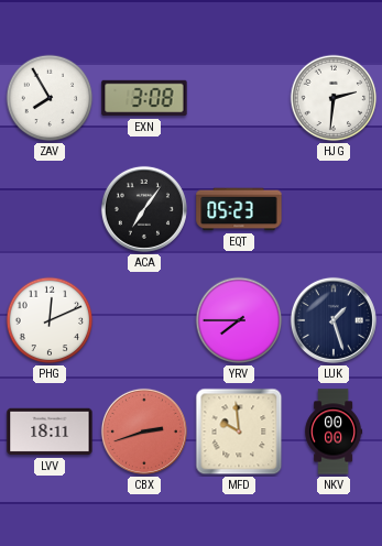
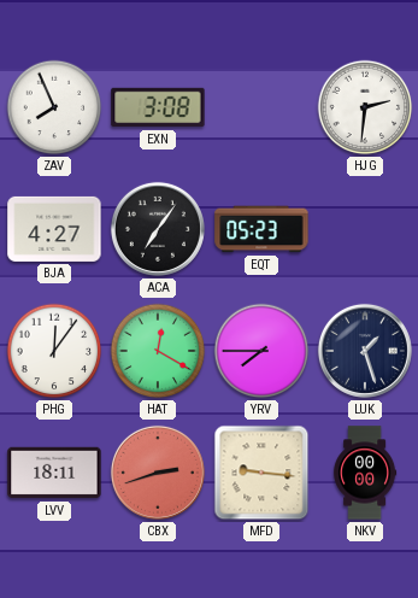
ZAV: 7:55 -> 7:56
BJA: none -> 4:27
PHG: 12:11 -> 12:06
HAT: none -> 12:20
MFD: 9:59 -> 9:16
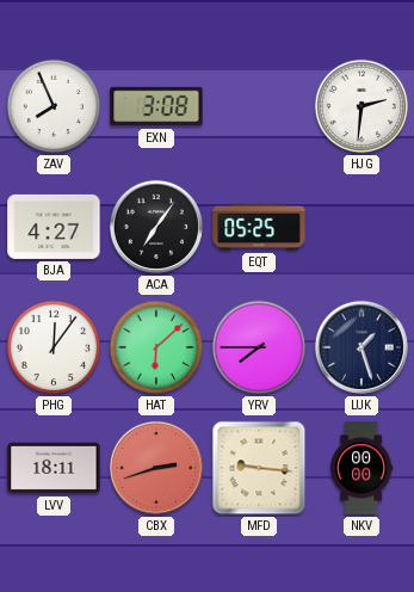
EQT: 05:23 -> 05:25
HAT: 12:20 -> 6:08
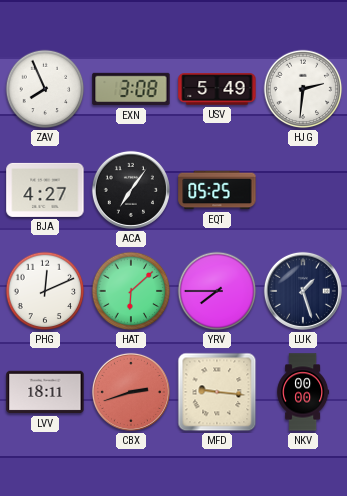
USV: none -> 5:49
PHG: 12:06 -> 12:11
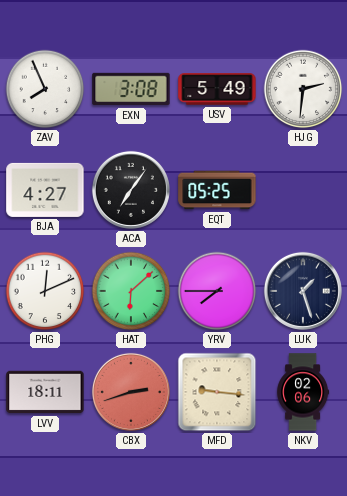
NKV: 00:00 -> 02:06
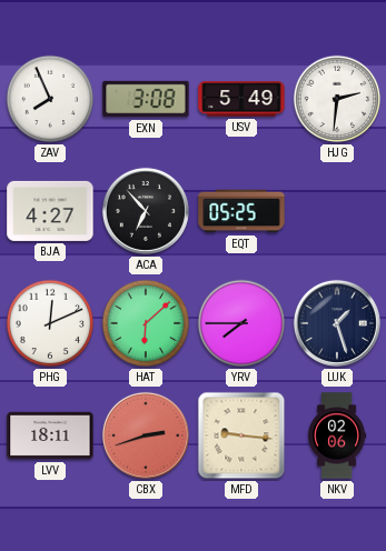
ACA: 7:06 -> 6:53
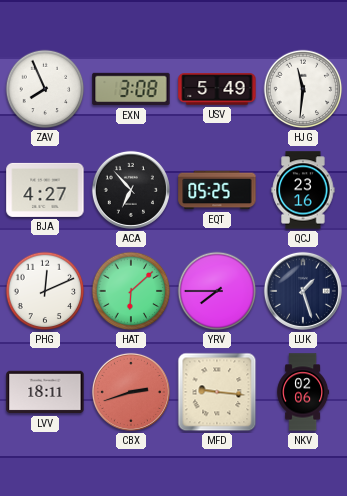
HJG: 2:31 -> 11:31
QCJ: none -> 23:16
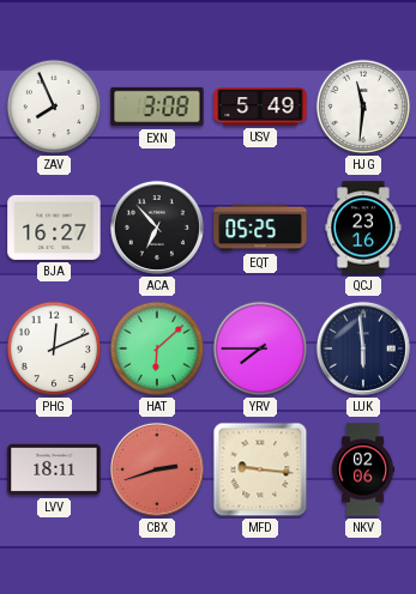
BJA: 4:27 -> 16:27
LUK: 1:27 -> 5:59
